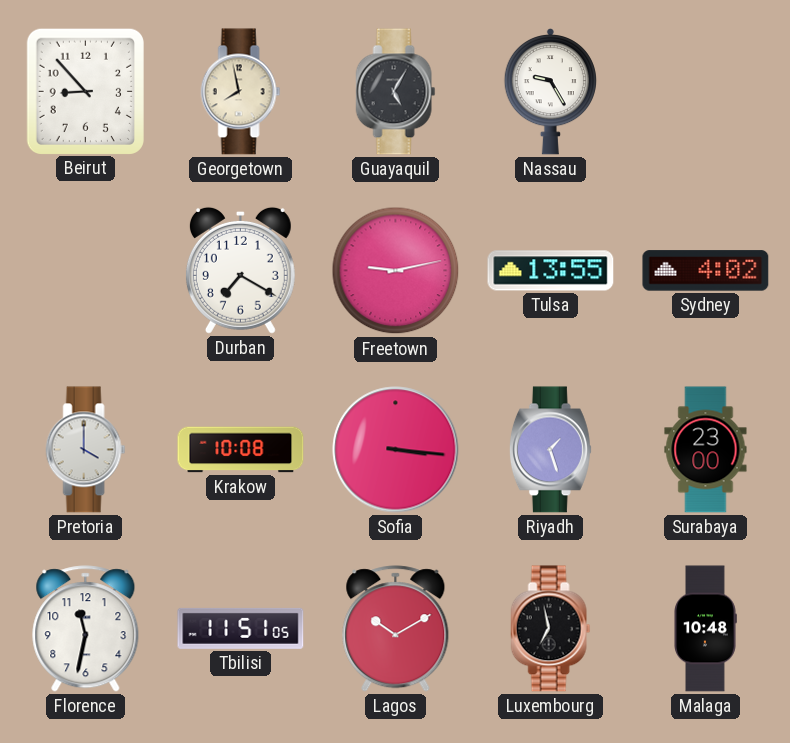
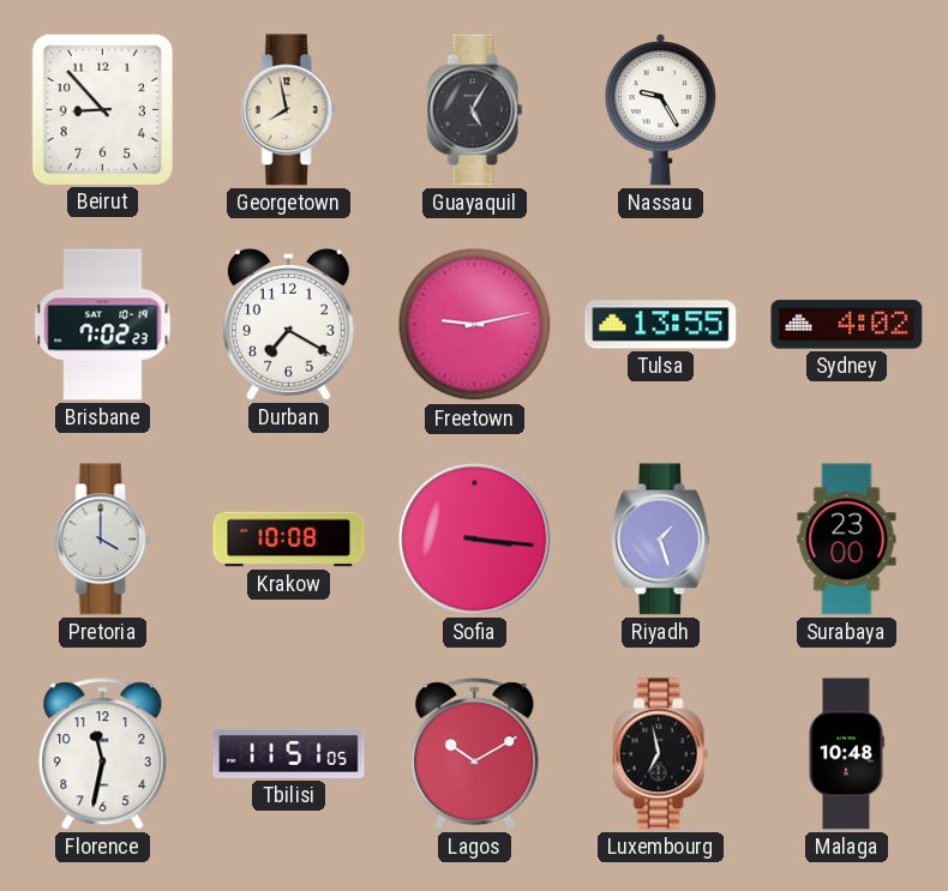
Brisbane: none -> 7:02
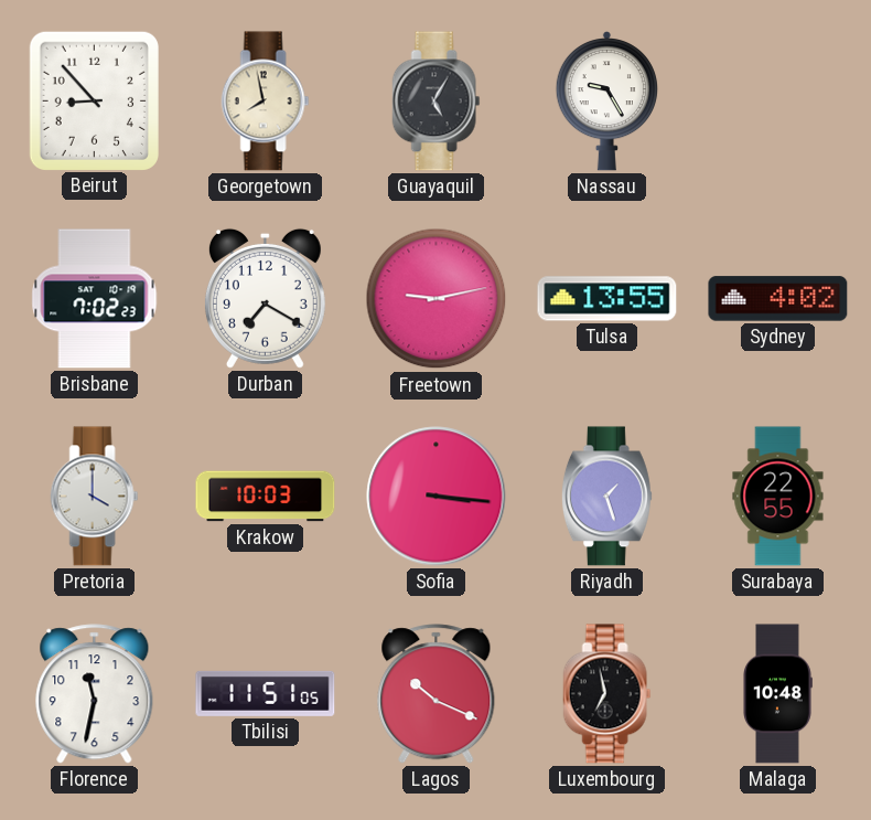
Krakow: 10:08 -> 10:03
Surabaya: 23:00 -> 22:55
Lagos: 10:10 -> 10:19
